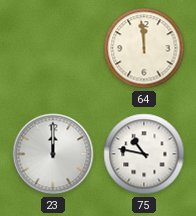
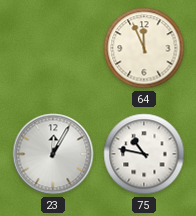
64: 11:59 -> 11:56
23: 12:00 -> 12:05
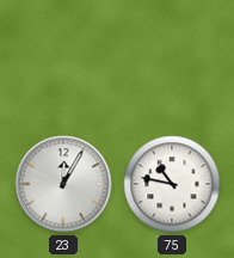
64: 11:56 -> none
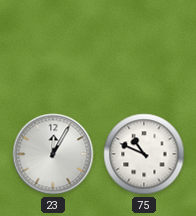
75: 10:47 -> 10:49
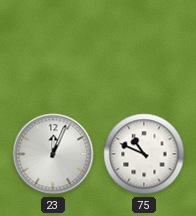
23: 12:05 -> 12:04
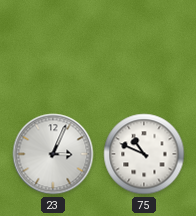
23: 12:04 -> 3:04
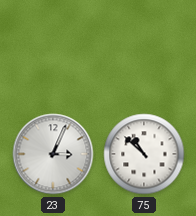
75: 10:49 -> 10:52
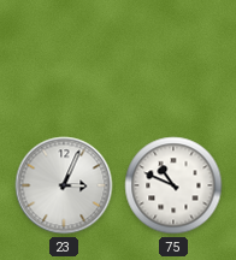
75: 10:52 -> 10:49
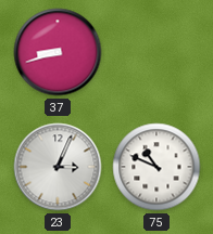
37: none -> 8:42
